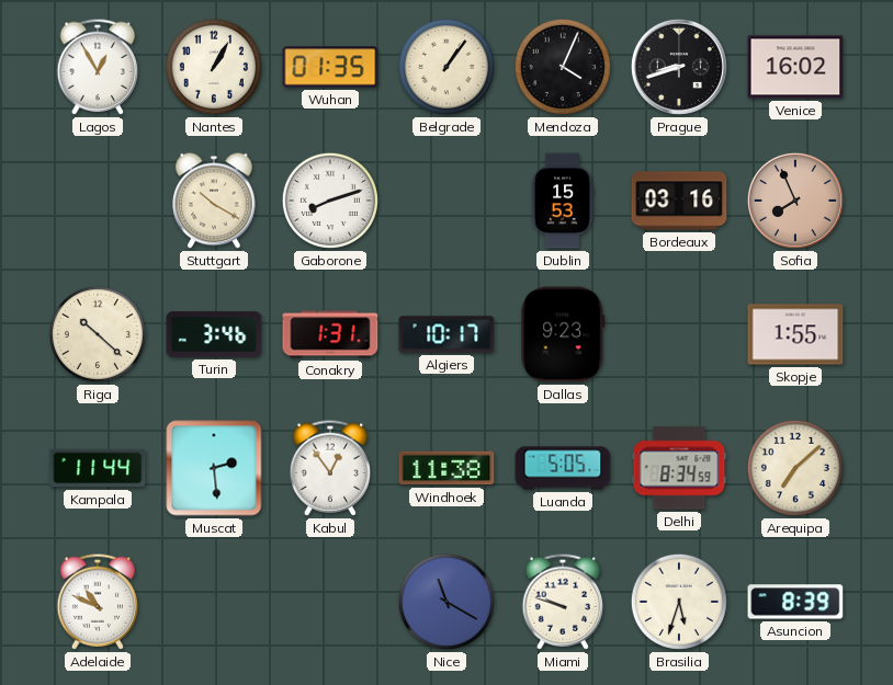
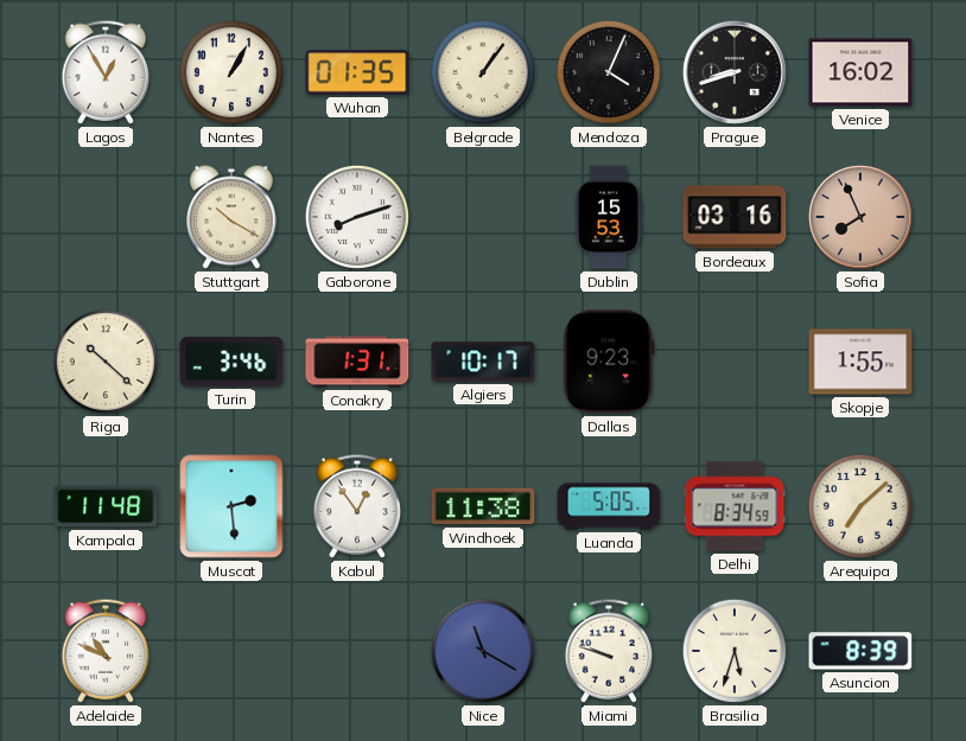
Kampala: 11:44 -> 11:48
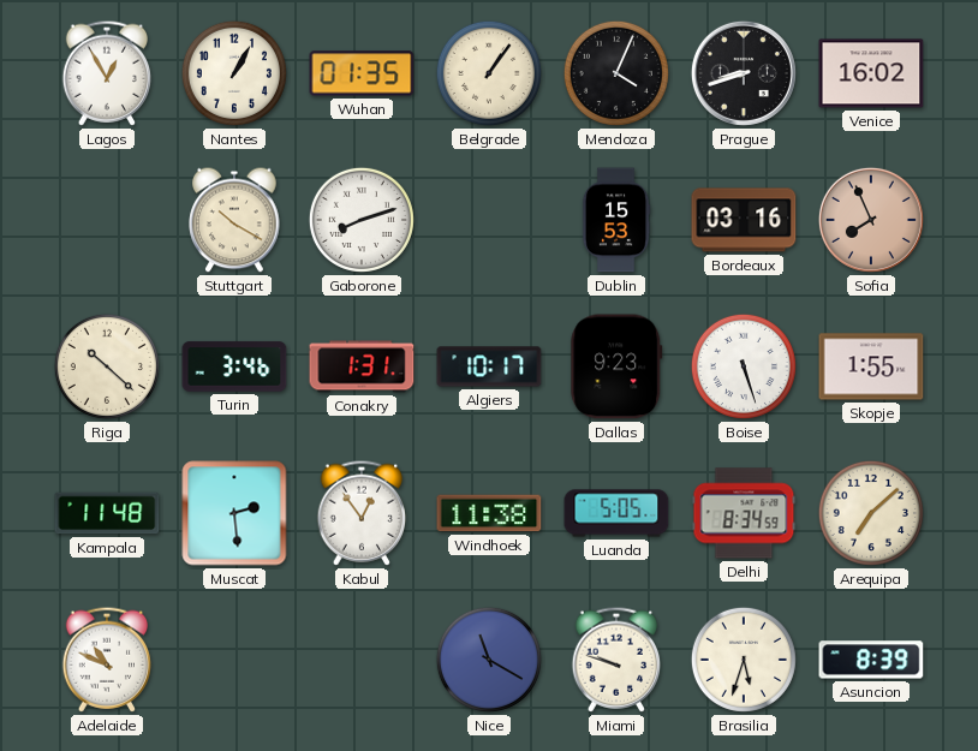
Boise: none -> 5:27
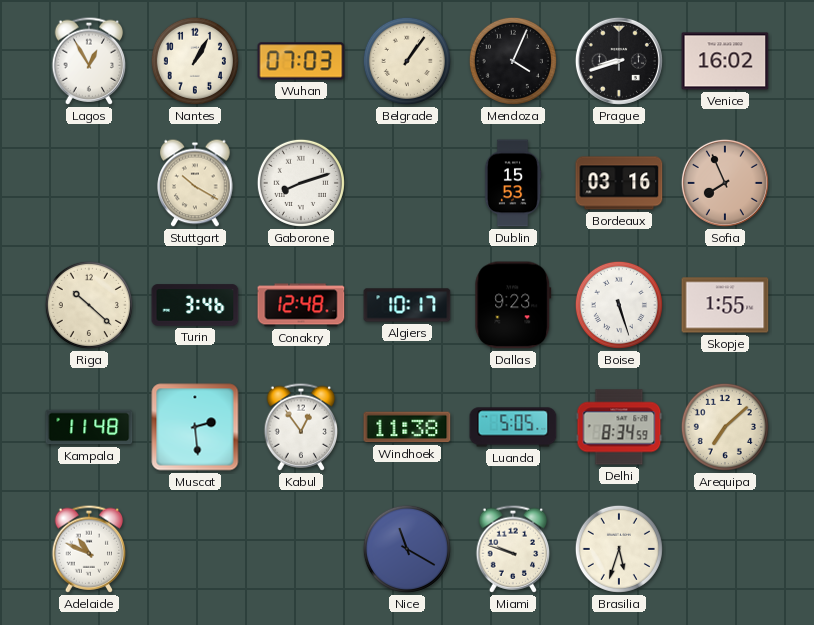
Wuhan: 01:35 -> 07:03
Conakry: 1:31 -> 12:48
Asuncion: 8:39 -> none
